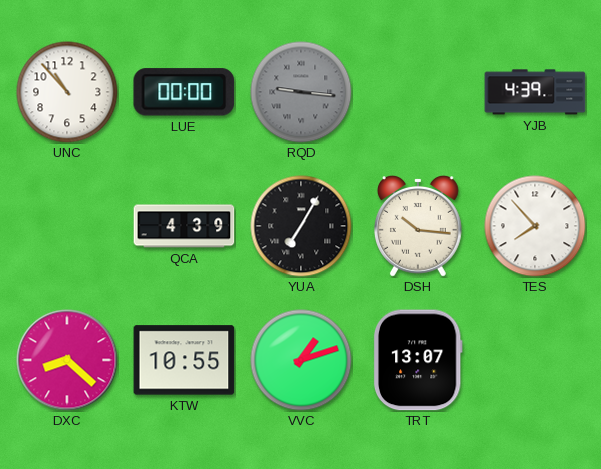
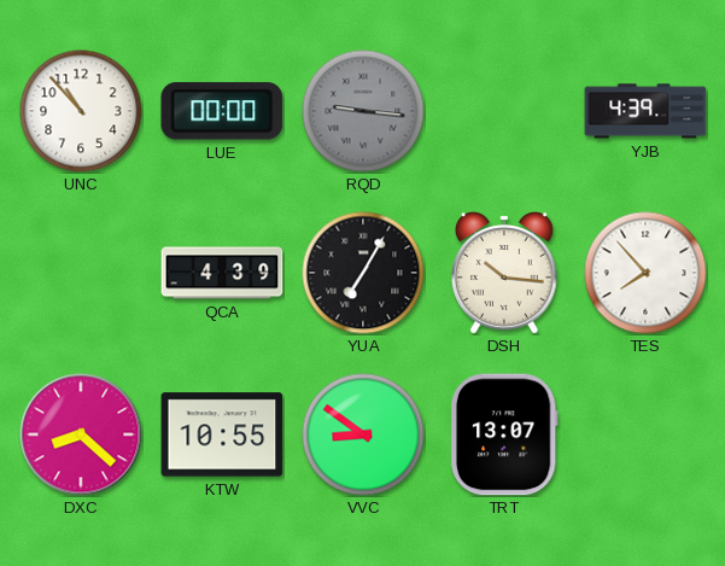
VVC: 1:12 -> 8:51
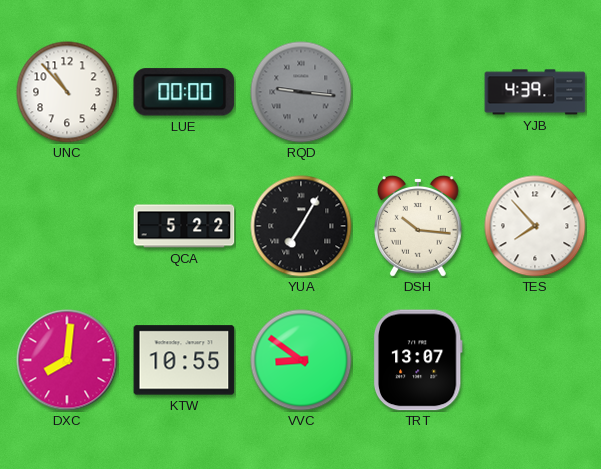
QCA: 4:39 -> 5:22
DXC: 8:22 -> 8:01
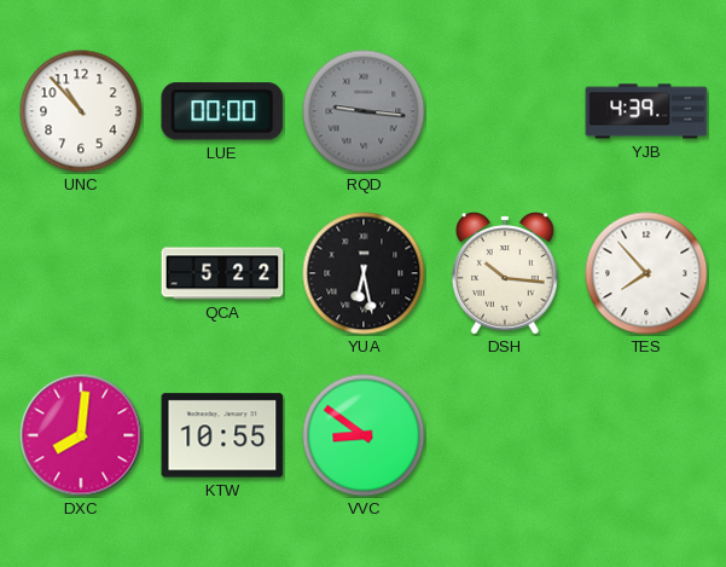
YUA: 7:05 -> 6:28
TRT: 13:07 -> none
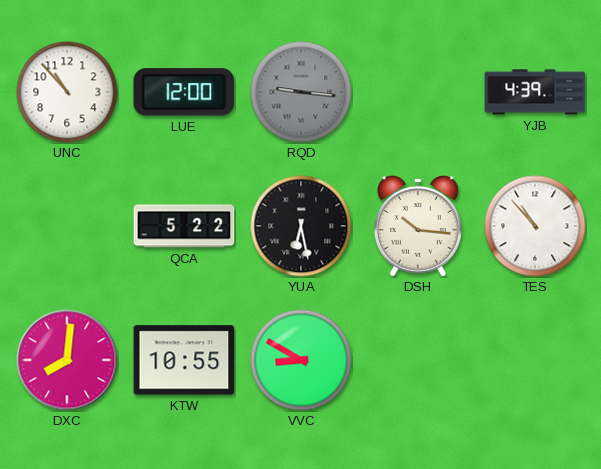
LUE: 00:00 -> 12:00
TES: 7:53 -> 10:53
VVC: 8:51 -> 8:50
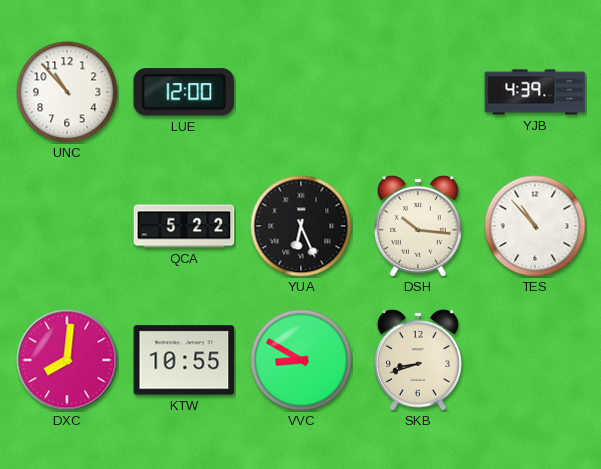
RQD: 9:16 -> none
YUA: 6:28 -> 6:26
SKB: none -> 8:42
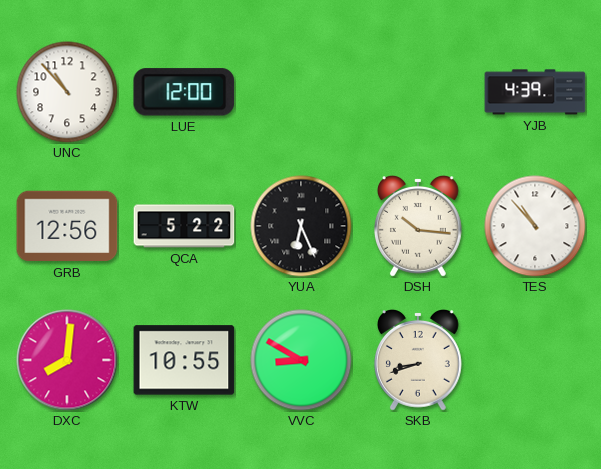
GRB: none -> 12:56
